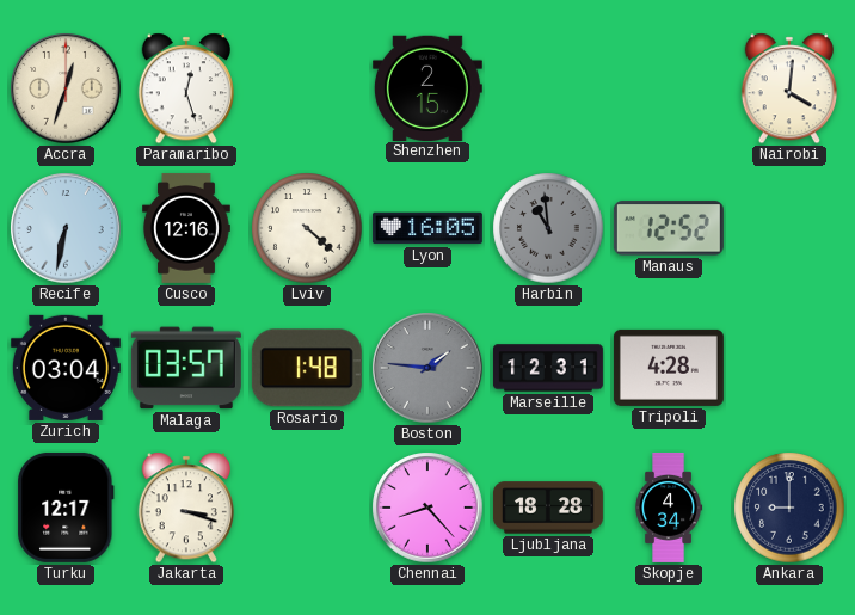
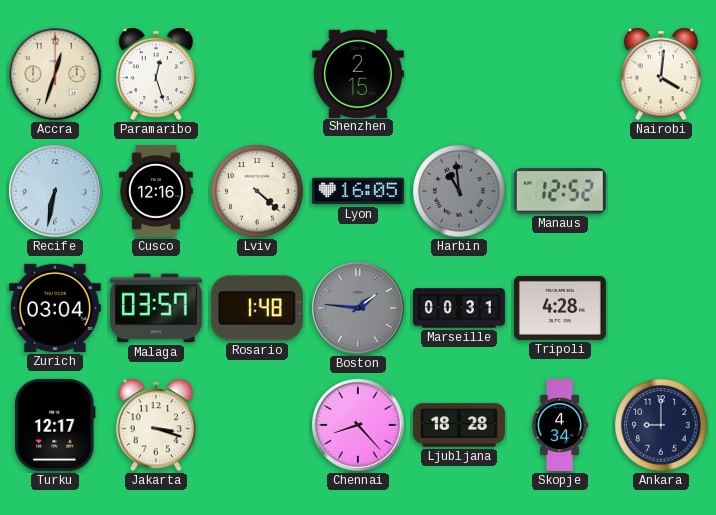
Marseille: 12:31 -> 00:31
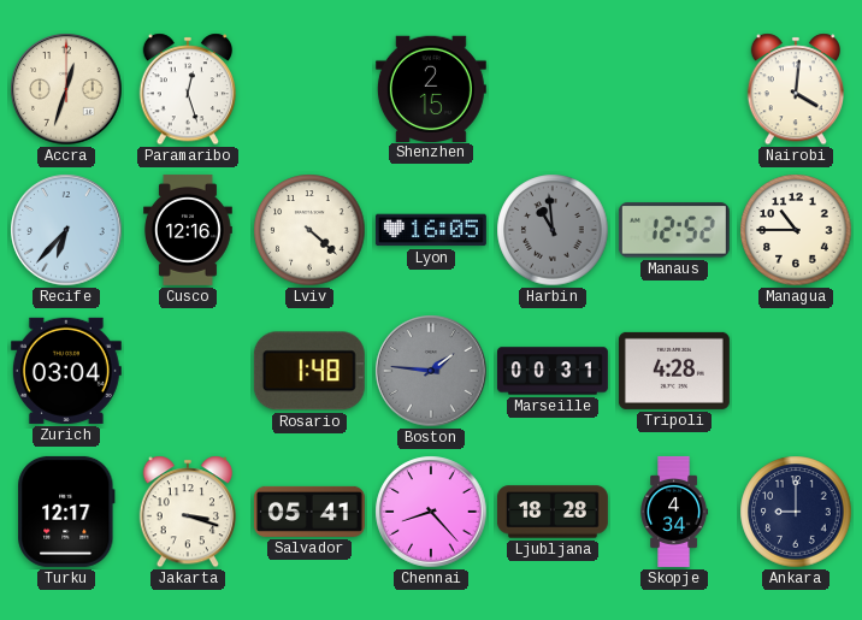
Recife: 6:32 -> 6:37
Managua: none -> 10:45
Malaga: 03:57 -> none
Salvador: none -> 05:41
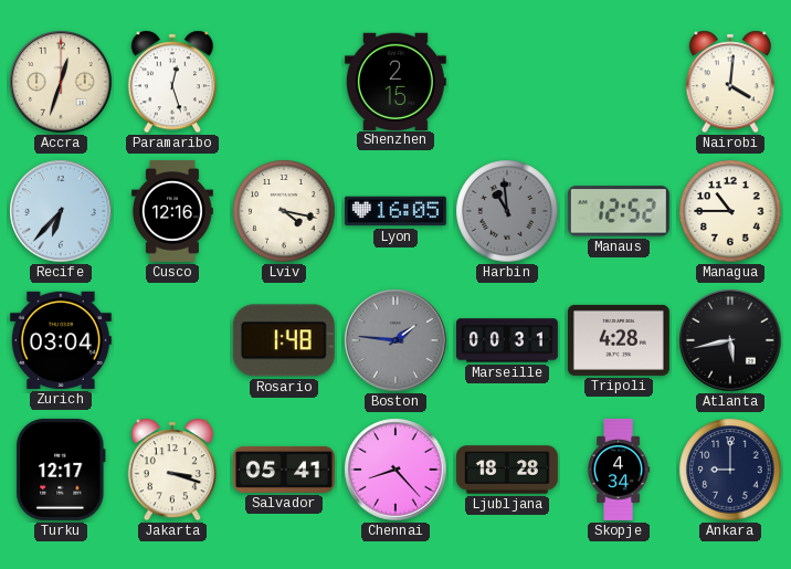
Lviv: 4:22 -> 4:17
Atlanta: none -> 5:43
